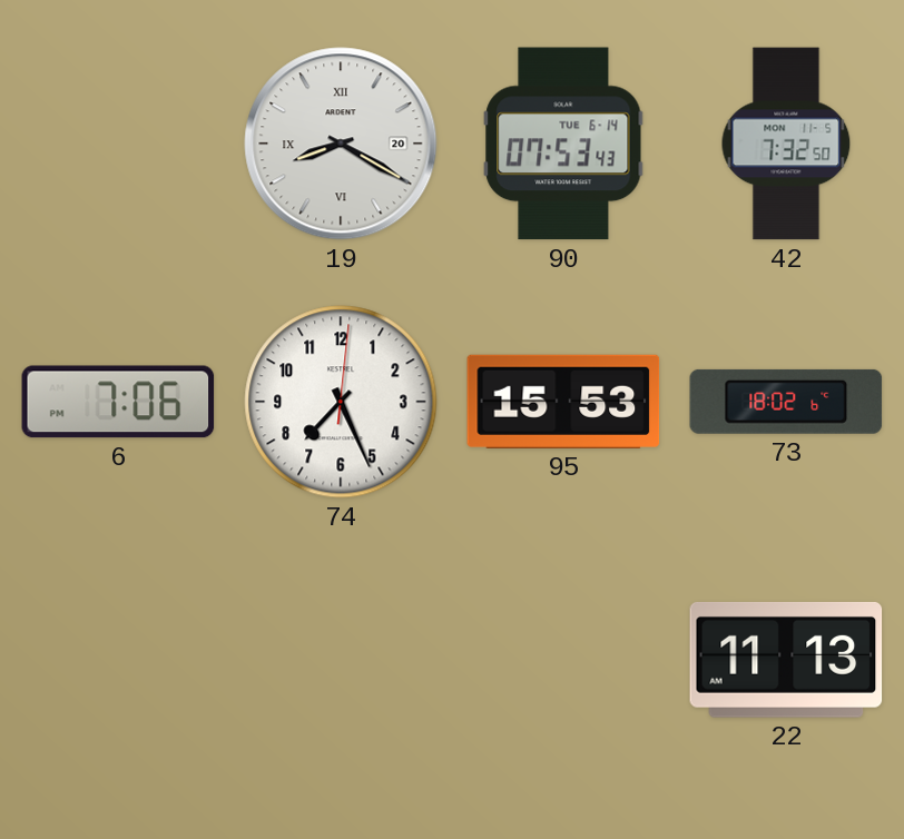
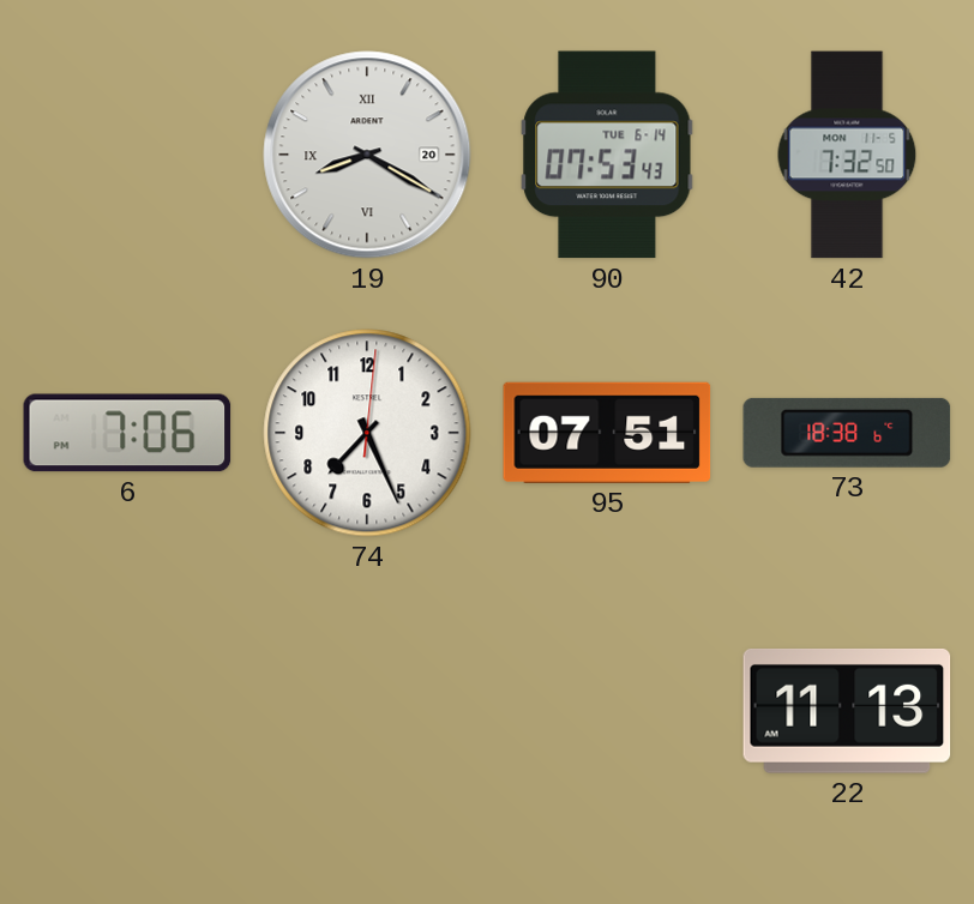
95: 15:53 -> 07:51
73: 18:02 -> 18:38
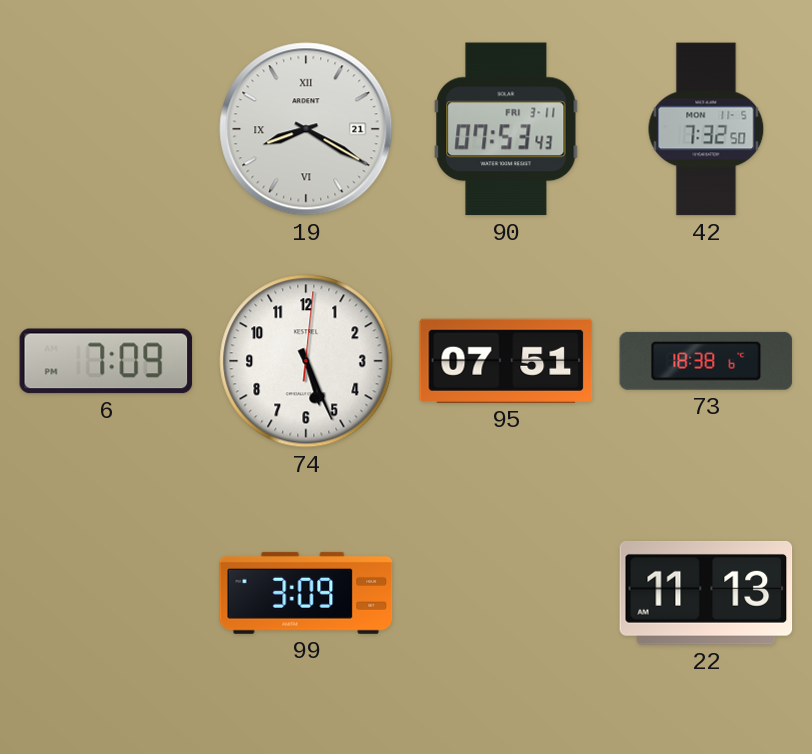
19 date: 20 -> 21
90 date: TUE 6-14 -> FRI 3-11
6: 7:06 -> 7:09
74: 7:26 -> 5:26
99: none -> 3:09
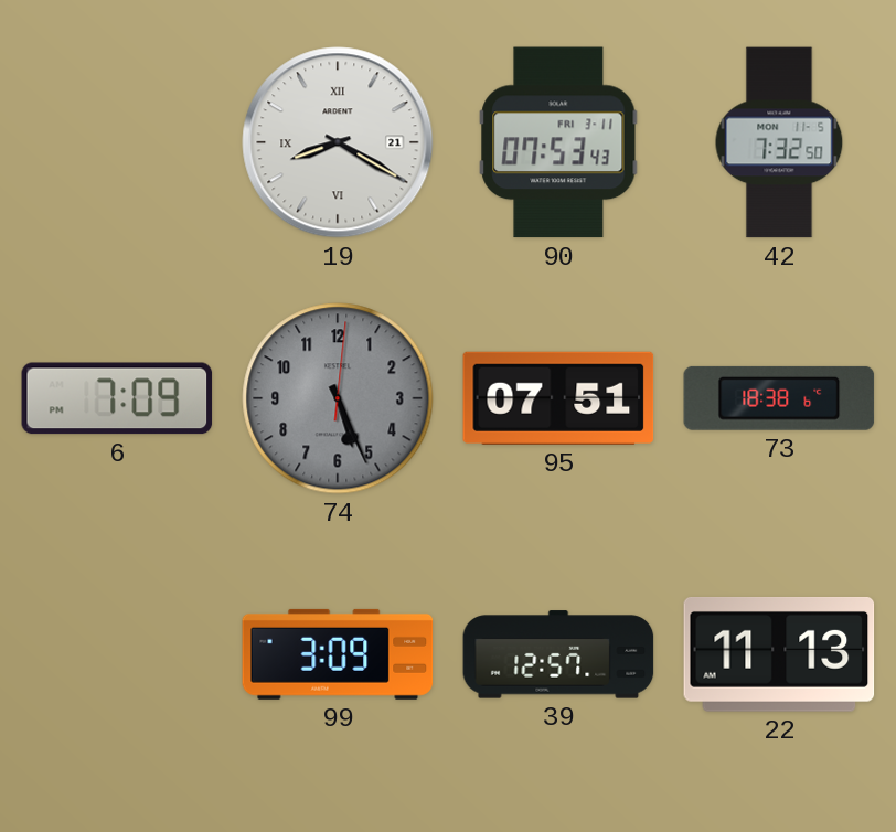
74 dial: white -> grey
39: none -> 12:57
